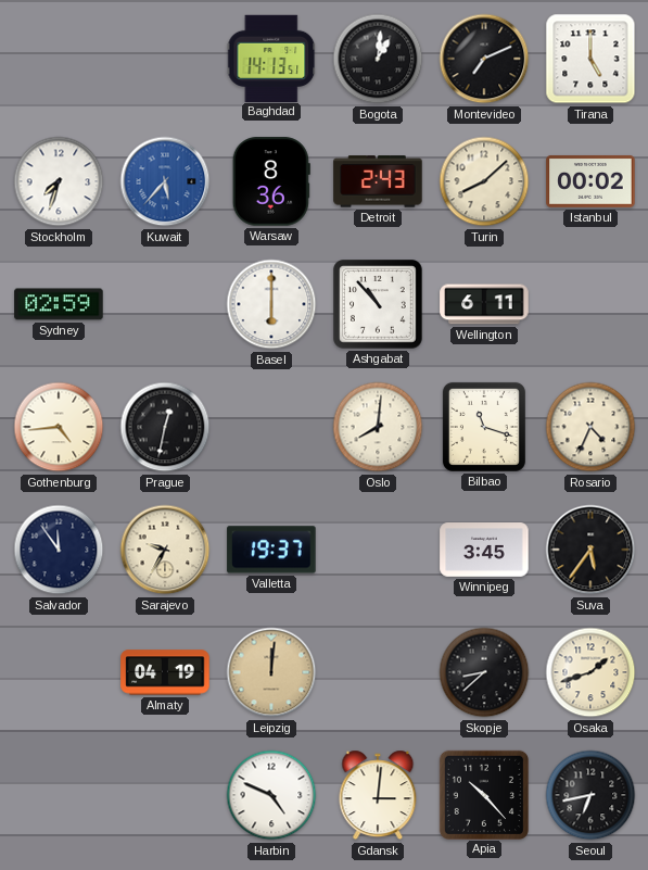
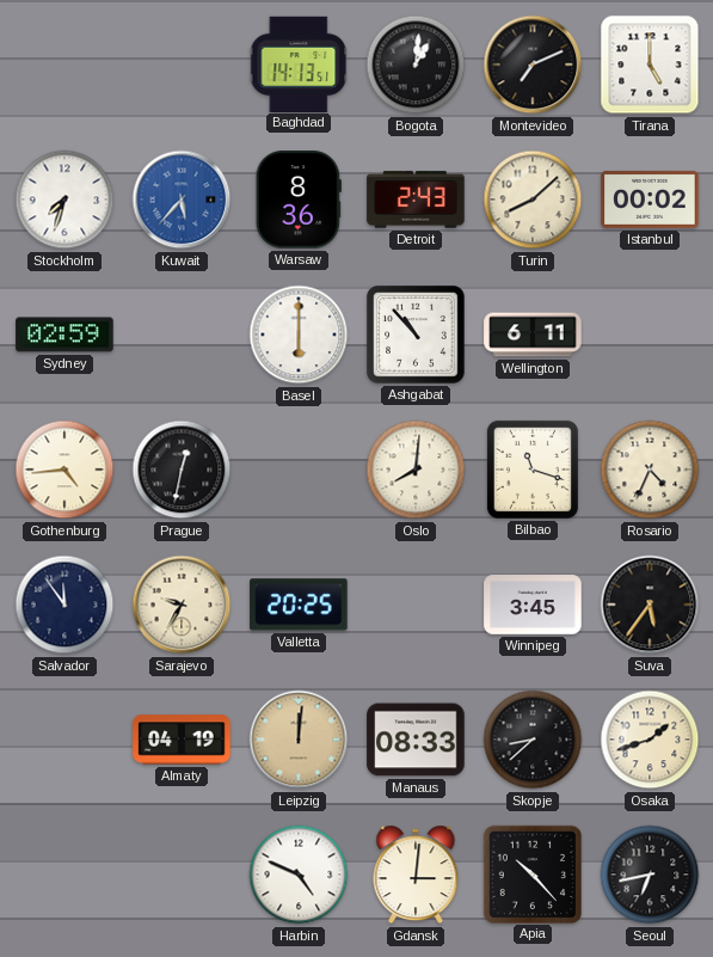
Valletta: 19:37 -> 20:25
Manaus: none -> 08:33
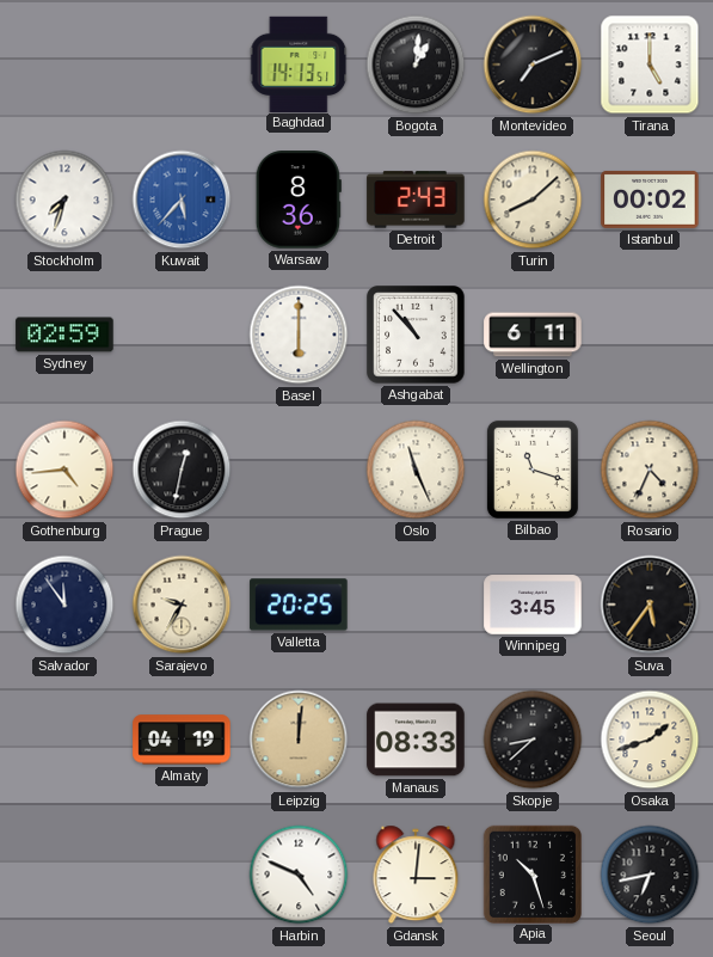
Oslo: 8:01 -> 11:26
Apia: 10:23 -> 10:27
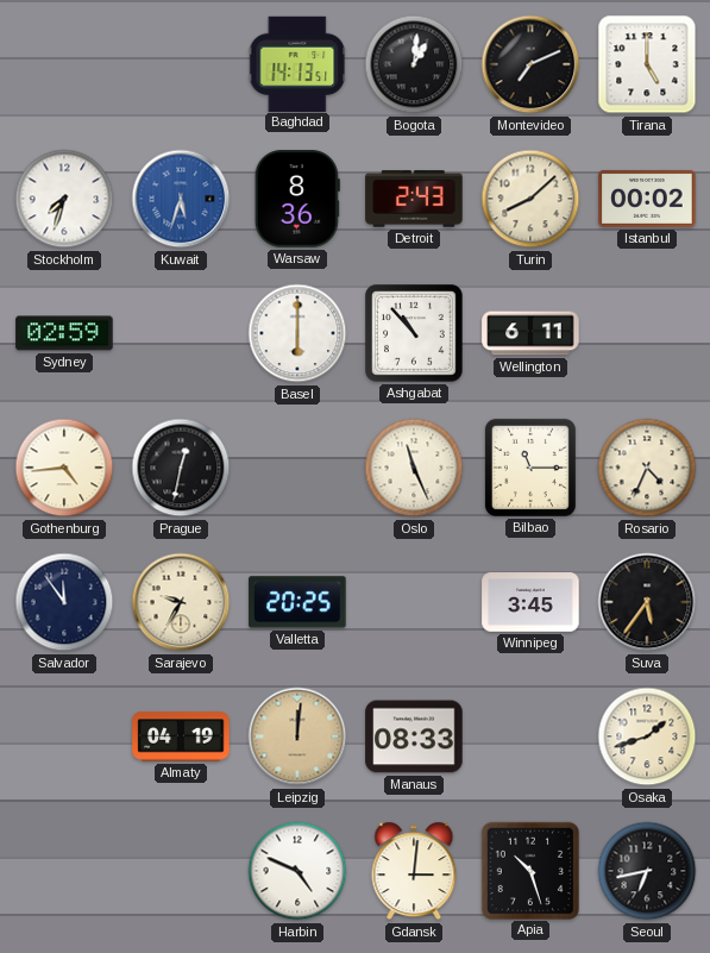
Kuwait: 5:37 -> 5:33
Bilbao: 11:18 -> 11:15
Skopje: 8:38 -> none
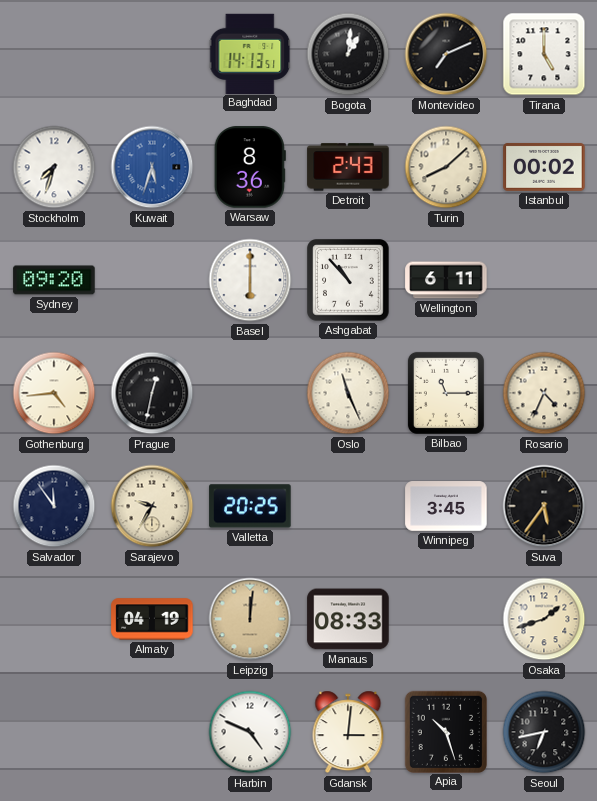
Sydney: 02:59 -> 09:20
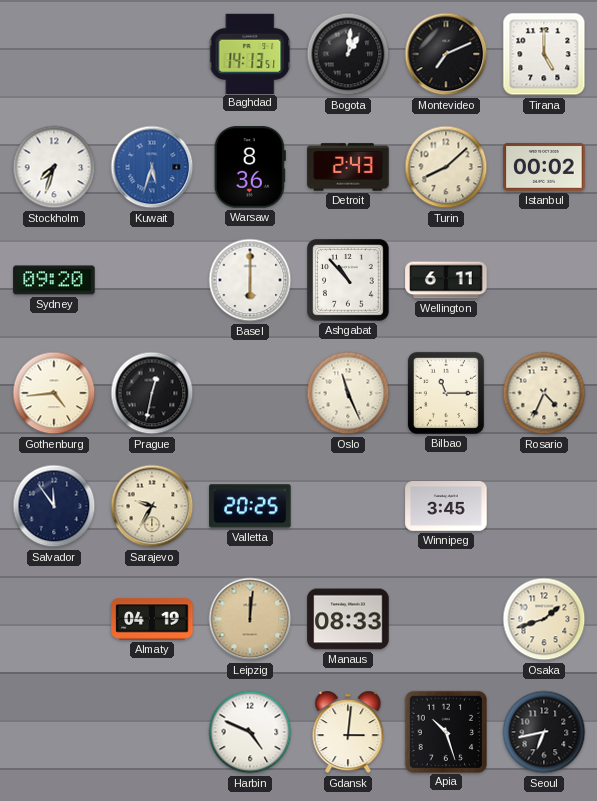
Suva: 5:36 -> none
